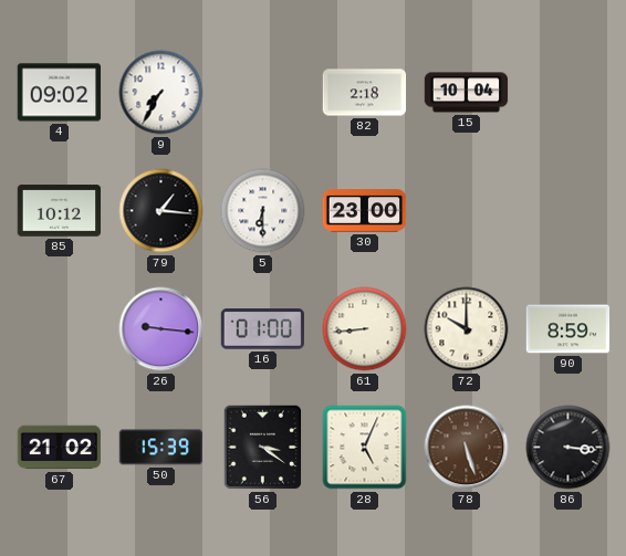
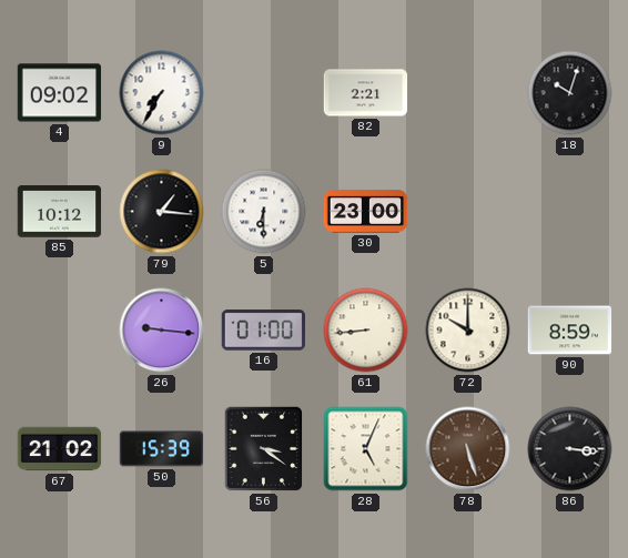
82: 2:18 -> 2:21
15: 10:04 -> none
18: none -> 10:03
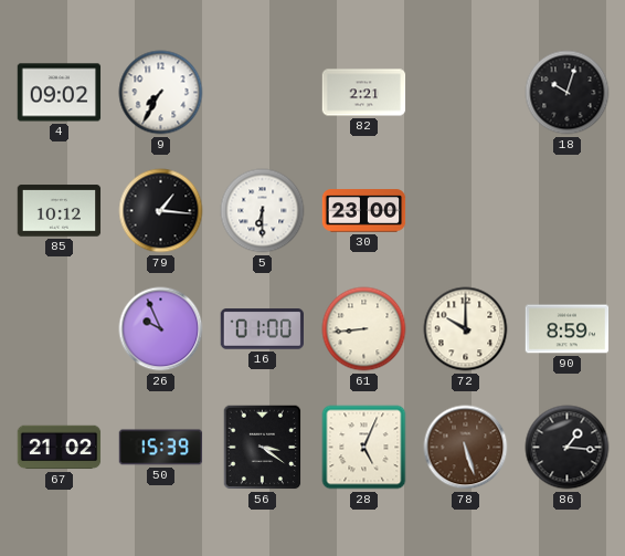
26: 9:16 -> 9:56
86: 3:16 -> 1:16
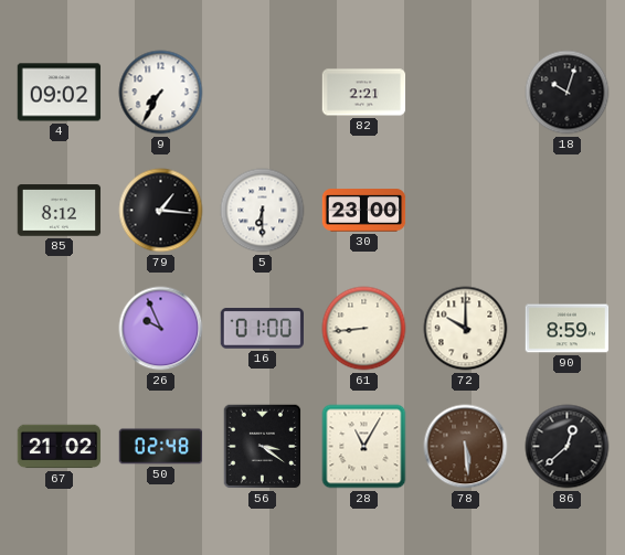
85: 10:12 -> 8:12
50: 15:39 -> 02:48
28: 5:04 -> 11:05
78: 5:27 -> 5:29
86: 1:16 -> 12:38
